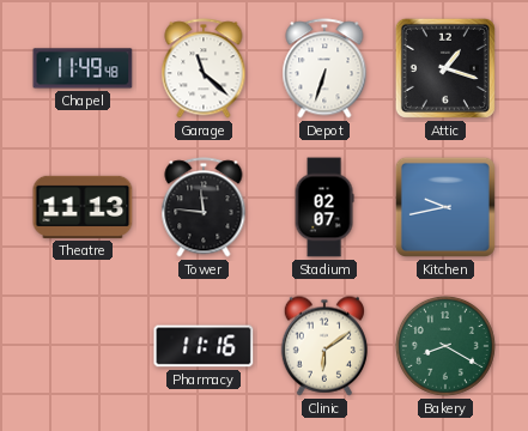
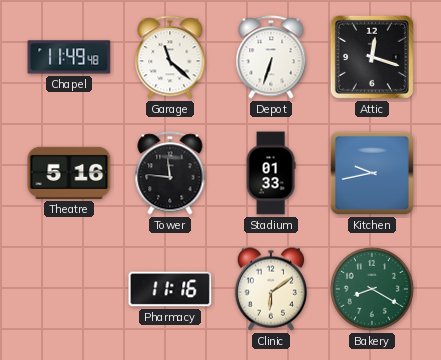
Attic: 1:18 -> 12:18
Theatre: 11:13 -> 5:16
Stadium: 02:07 -> 01:33
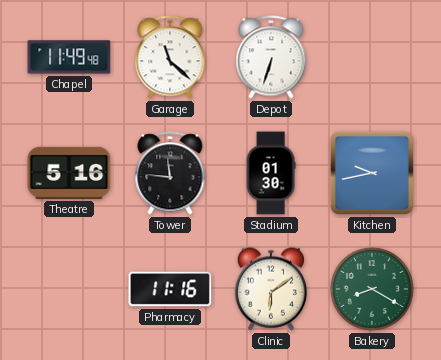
Attic: 12:18 -> none
Stadium: 01:33 -> 01:30
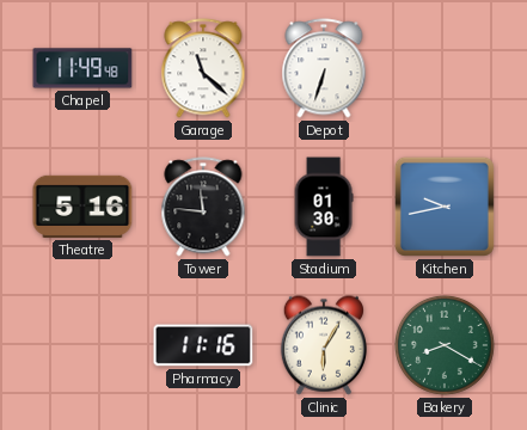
Clinic: 6:09 -> 6:05
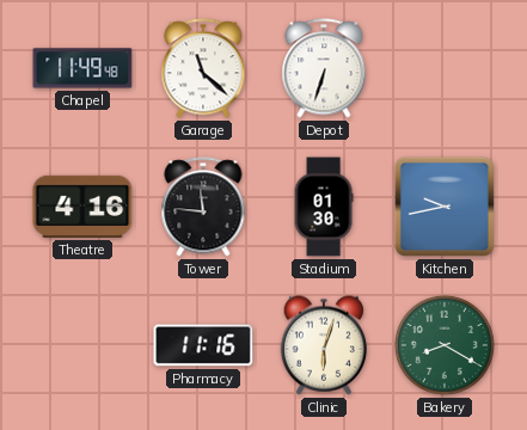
Theatre: 5:16 -> 4:16
Clinic: 6:05 -> 6:03
